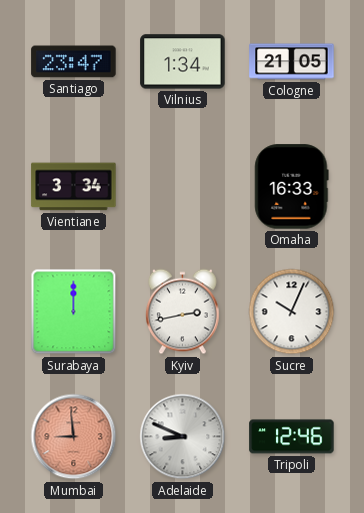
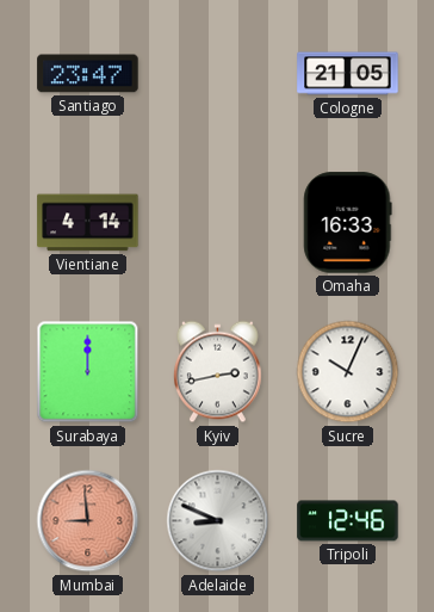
Vilnius: 1:34 -> none
Vientiane: 3:34 -> 4:14
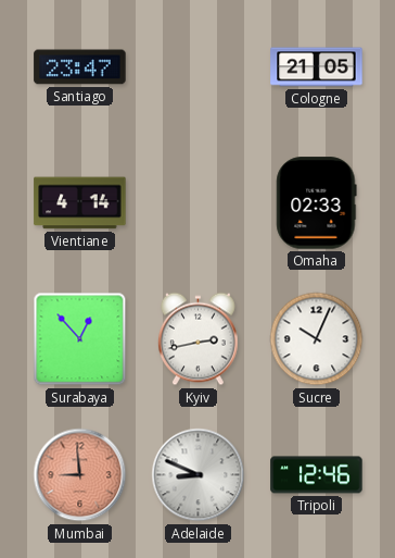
Omaha: 16:33 -> 02:33
Surabaya: 12:00 -> 12:53
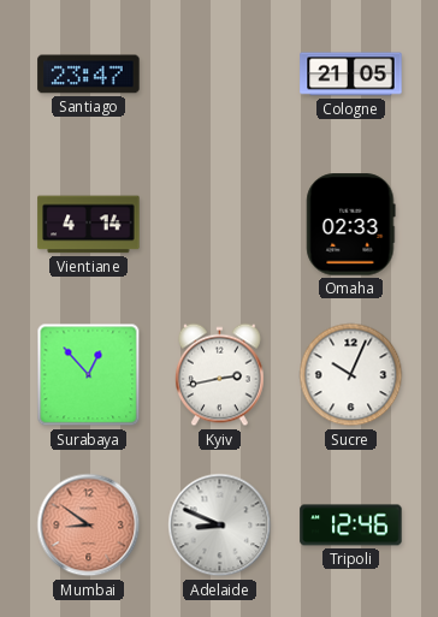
Mumbai: 8:59 -> 8:51
